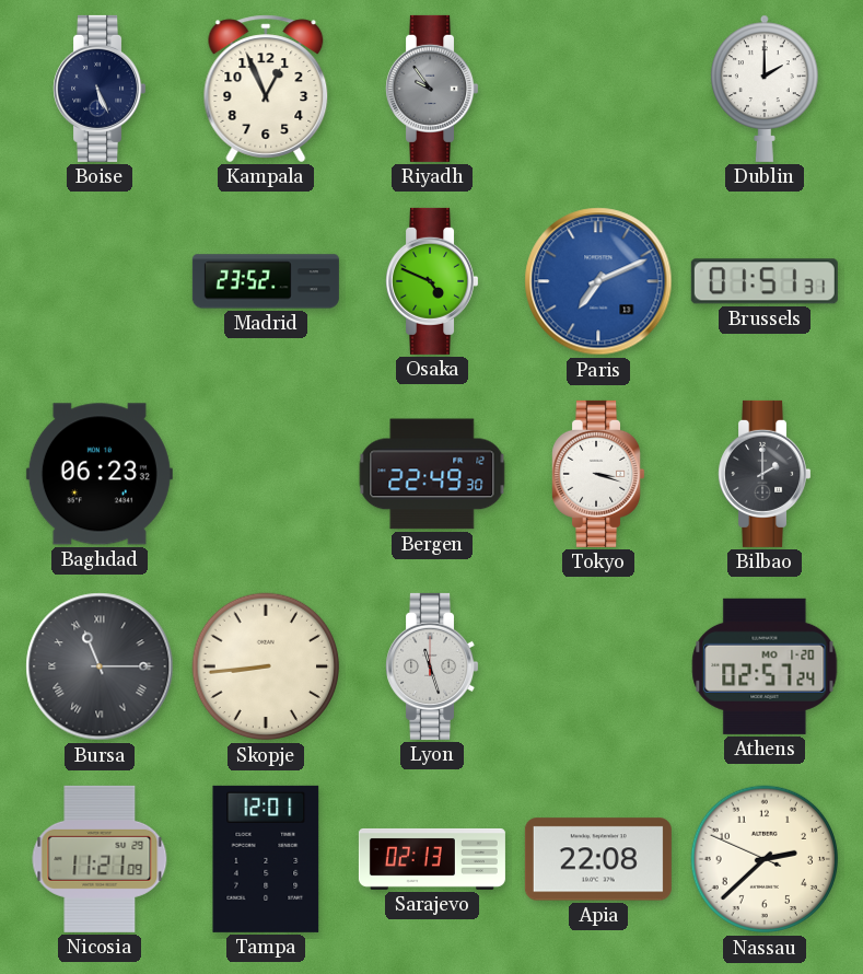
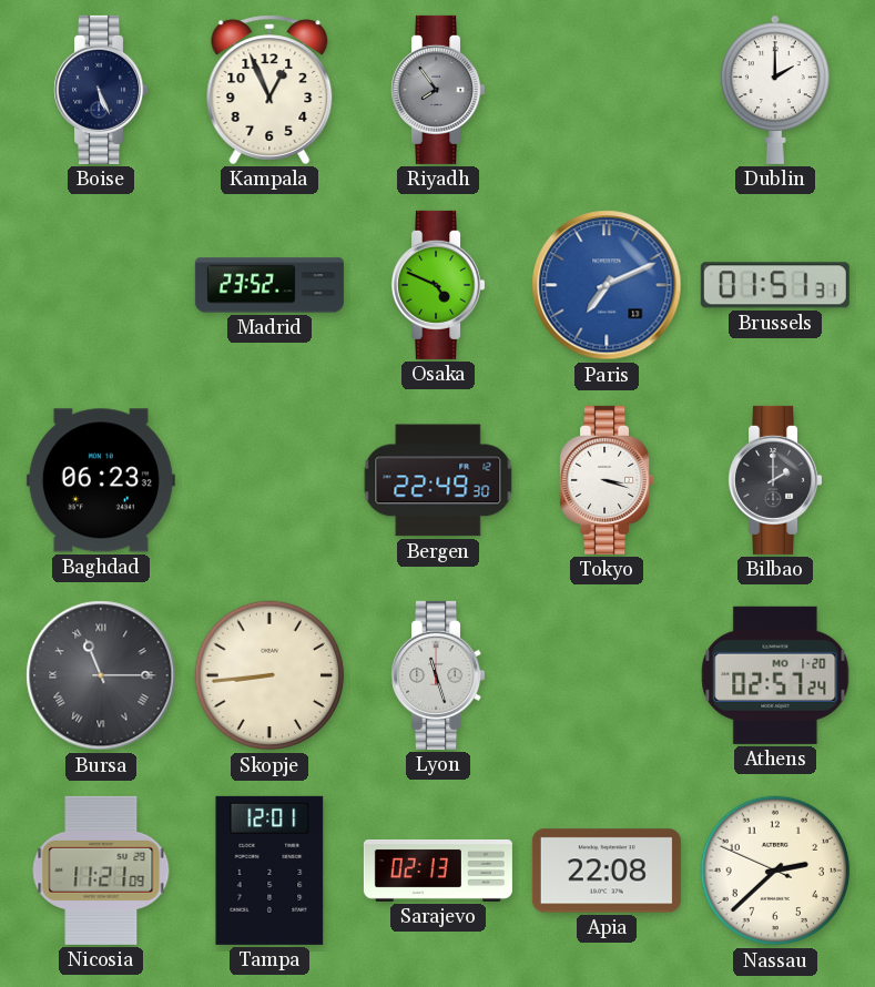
Riyadh: 9:54 -> 7:54
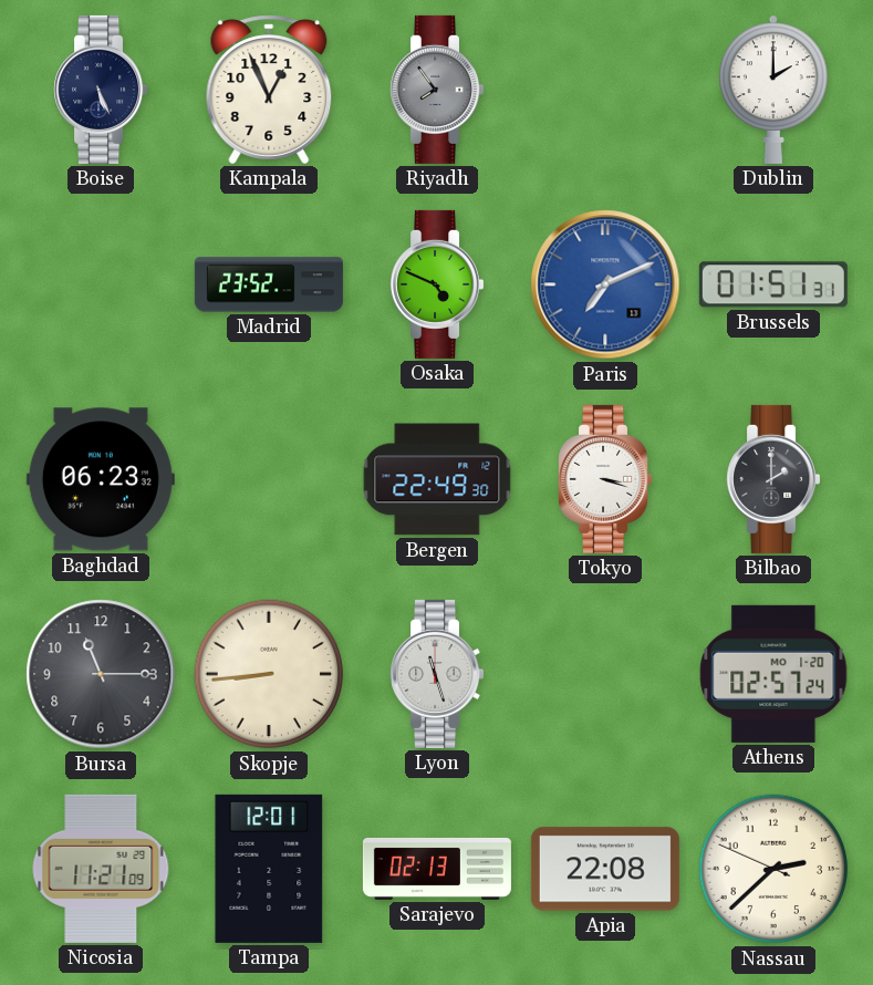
Bursa numerals: Roman -> Arabic
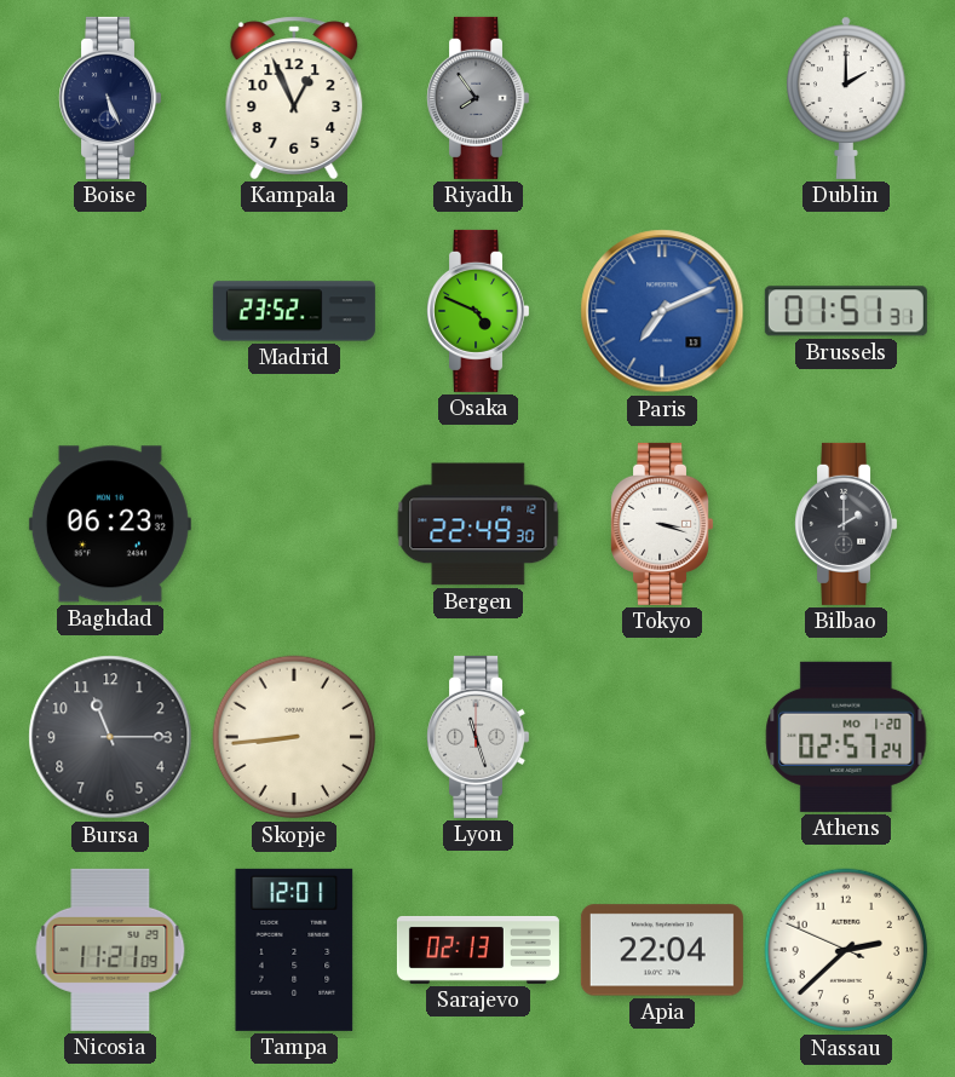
Apia: 22:08 -> 22:04
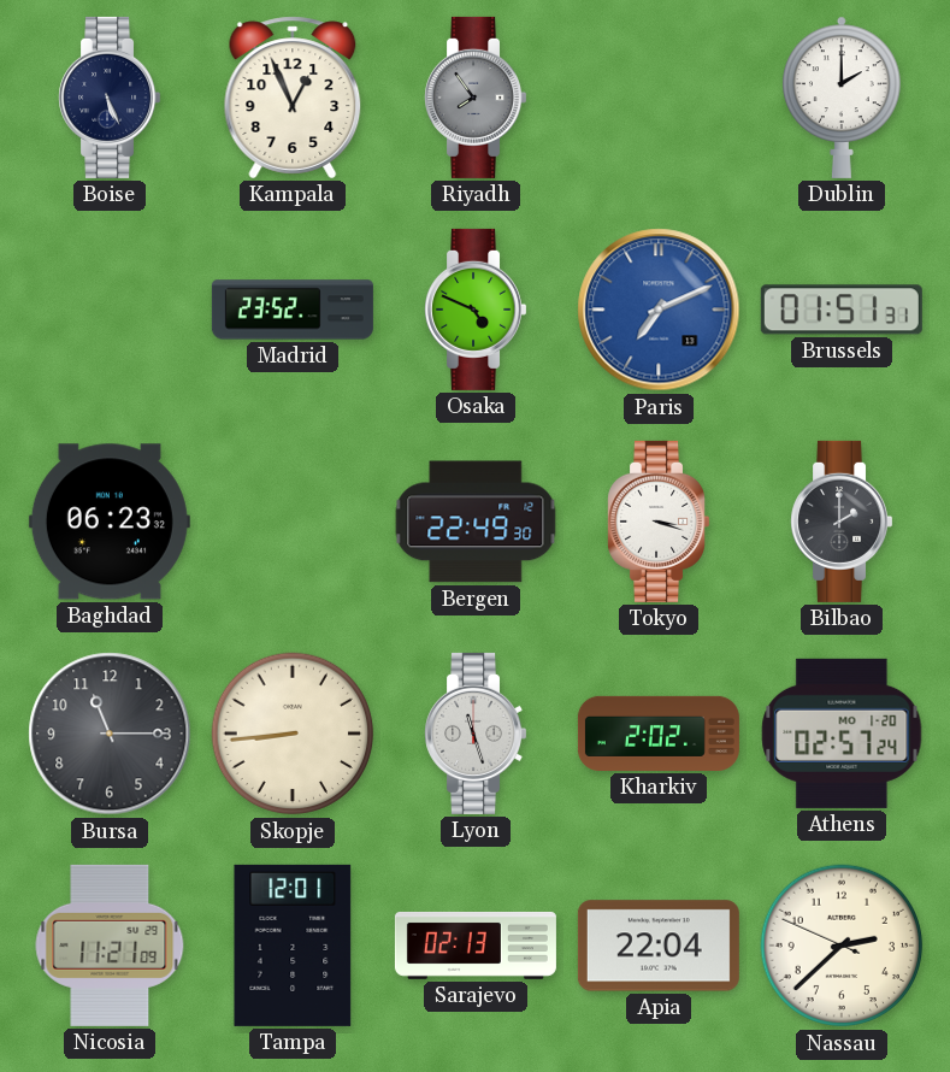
Kharkiv: none -> 2:02
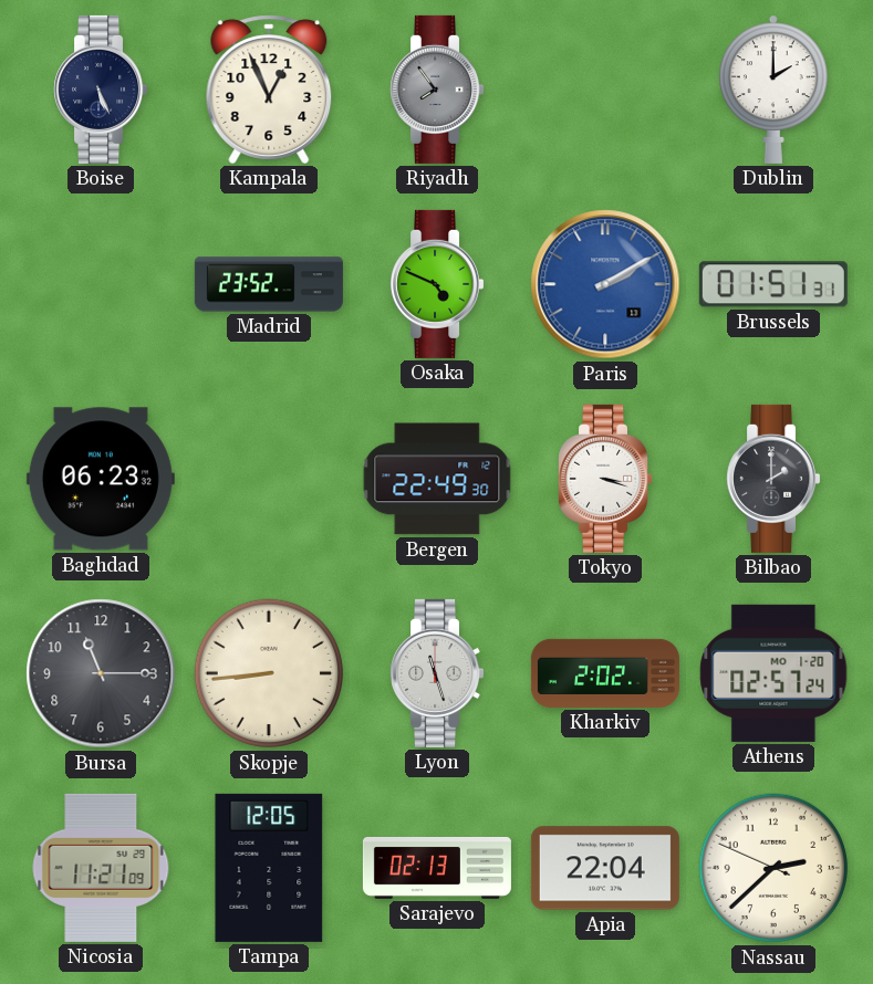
Paris: 7:11 -> 2:10
Tampa: 12:01 -> 12:05
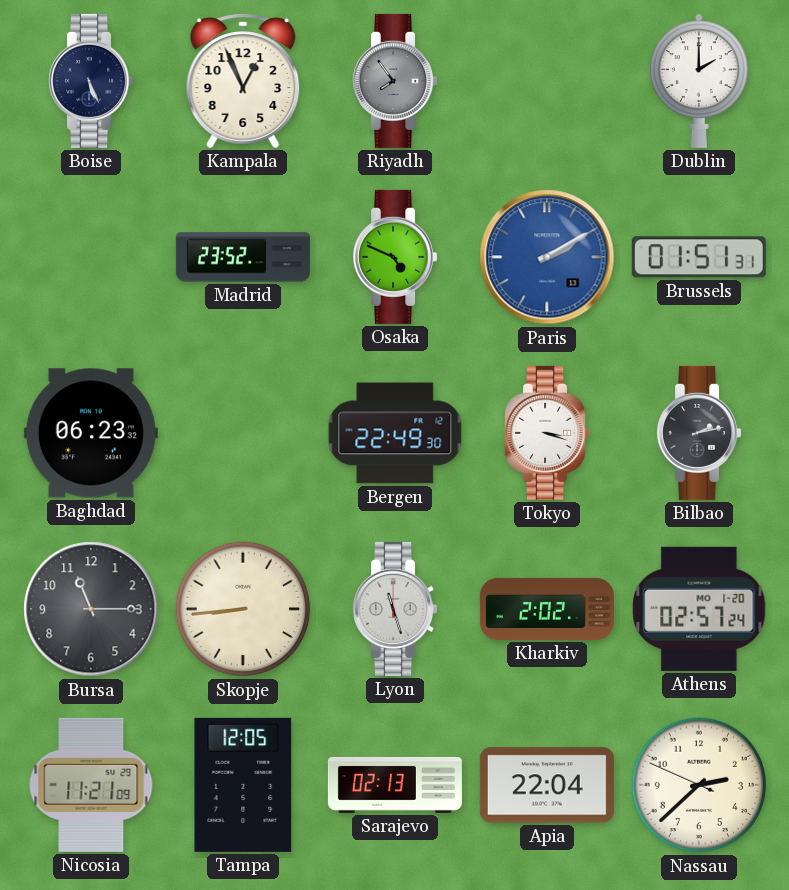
Bilbao: 2:00 -> 2:13
